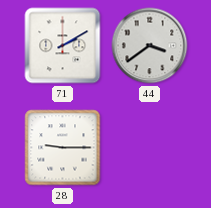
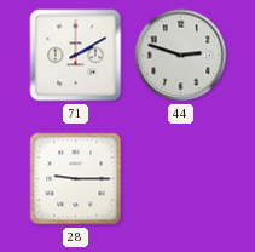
44: 3:39 -> 2:48
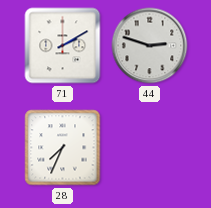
28: 9:15 -> 7:34
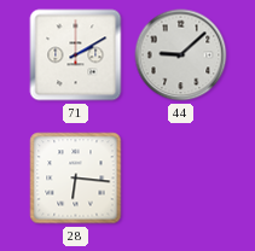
44: 2:48 -> 9:08
28: 7:34 -> 6:16
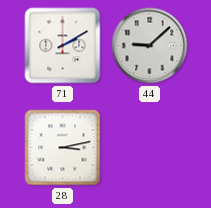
28: 6:16 -> 3:13
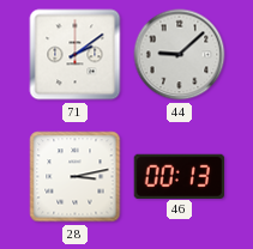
71: 2:10 -> 2:09
46: none -> 00:13
